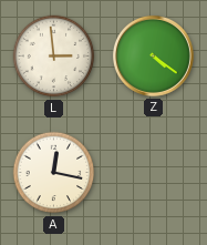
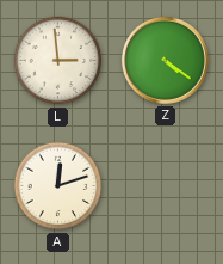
A: 12:17 -> 12:12
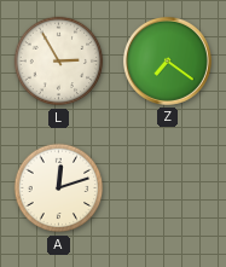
L: 2:59 -> 2:55
Z: 4:21 -> 7:21
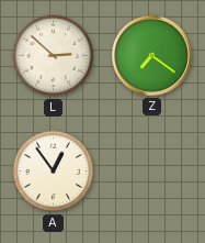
L: 2:55 -> 2:52
A: 12:12 -> 12:54
